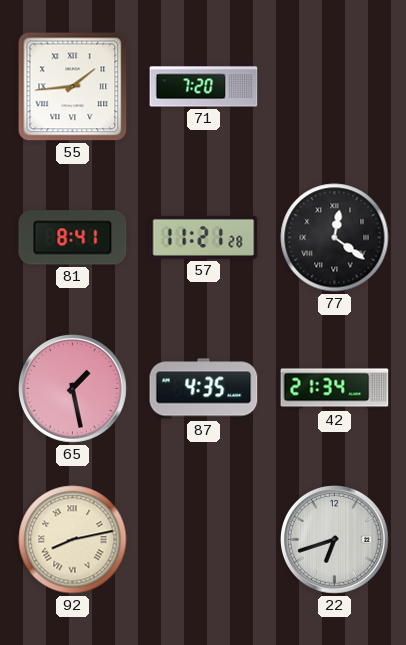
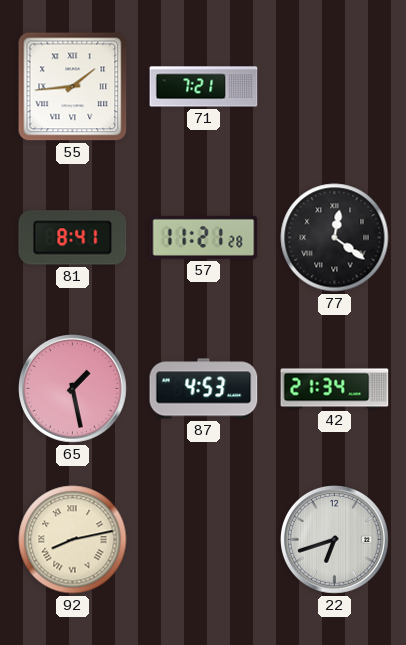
71: 7:20 -> 7:21
87: 4:35 -> 4:53
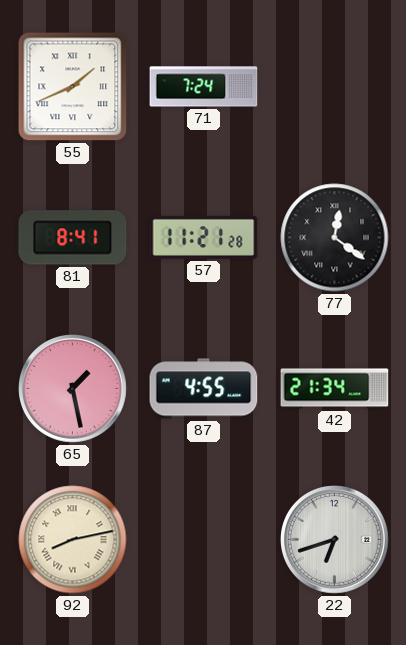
55: 1:44 -> 1:41
71: 7:21 -> 7:24
87: 4:53 -> 4:55
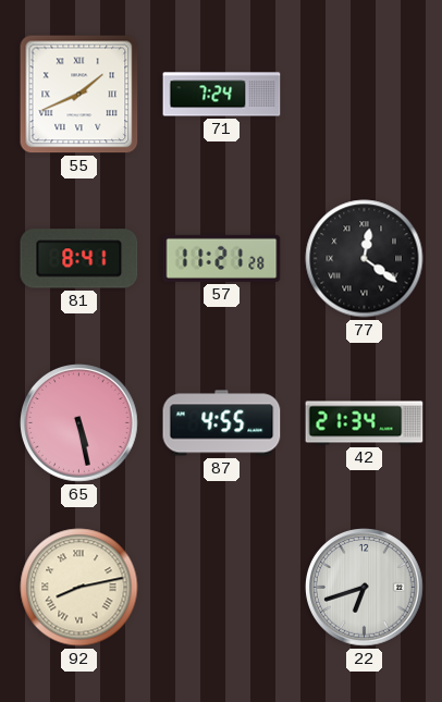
65: 1:28 -> 5:28
